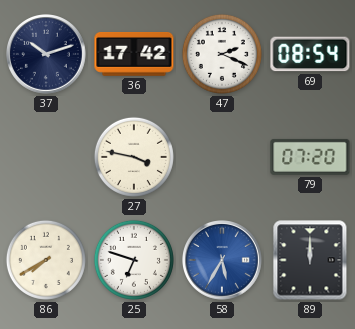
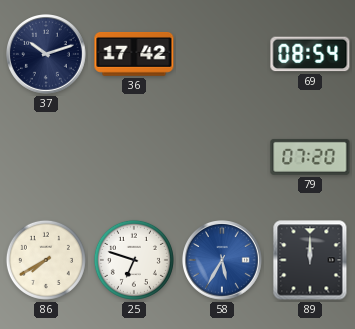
47: 2:19 -> none
27: 3:47 -> none
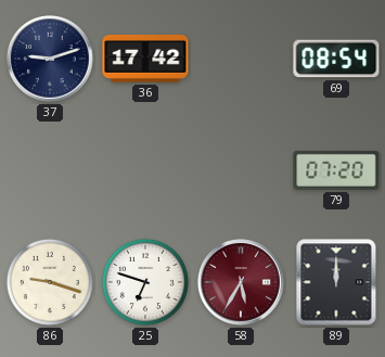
37: 10:12 -> 9:12
86: 7:40 -> 9:18
58 dial: blue -> burgundy
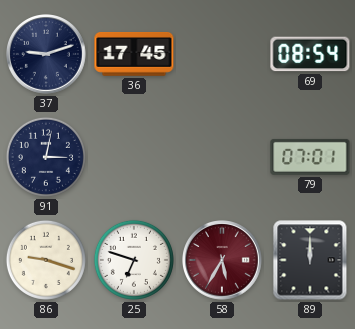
36: 17:42 -> 17:45
91: none -> 3:02
79: 07:20 -> 07:01
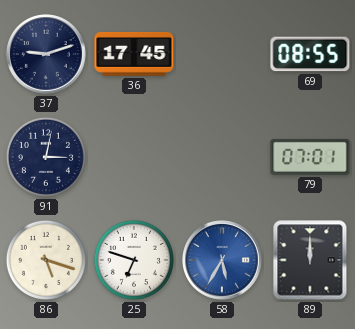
69: 08:54 -> 08:55
86: 9:18 -> 5:18
58 dial: burgundy -> blue
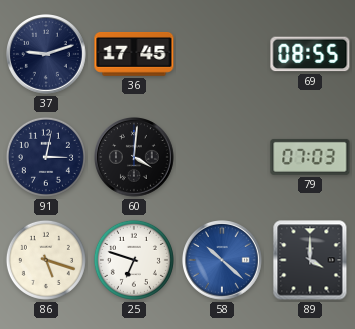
60: none -> 4:01
79: 07:01 -> 07:03
58: 5:35 -> 10:22
89: 12:00 -> 4:00
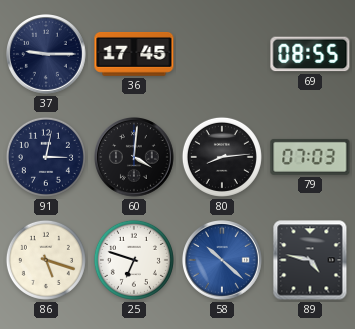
37: 9:12 -> 9:15
80: none -> 8:14
89: 4:00 -> 4:47
